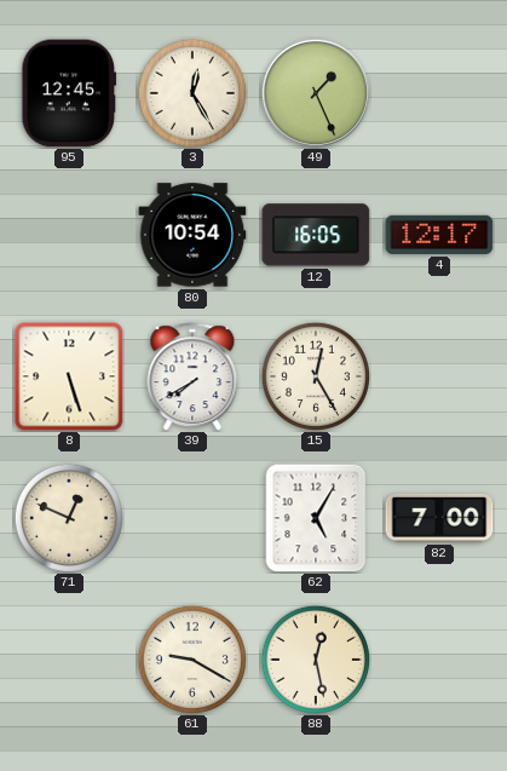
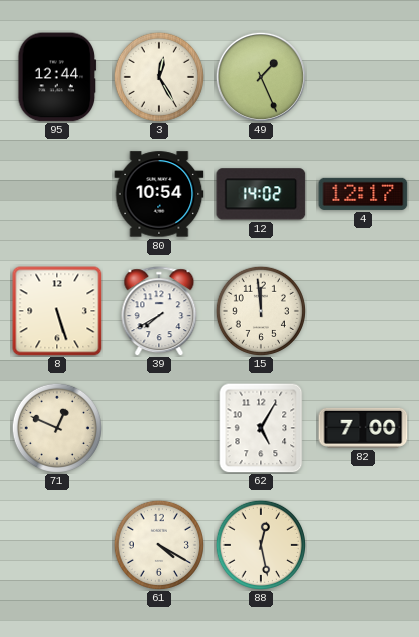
95: 12:45 -> 12:44
12: 16:05 -> 14:02
15: 12:25 -> 11:59
61: 9:20 -> 4:20
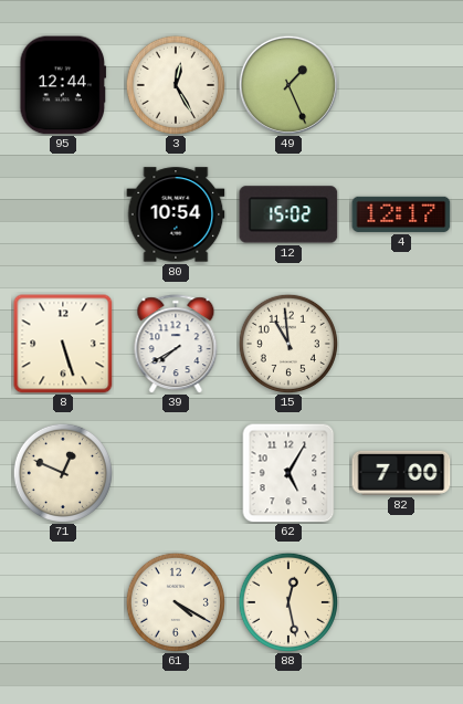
12: 14:02 -> 15:02
15: 11:59 -> 10:59
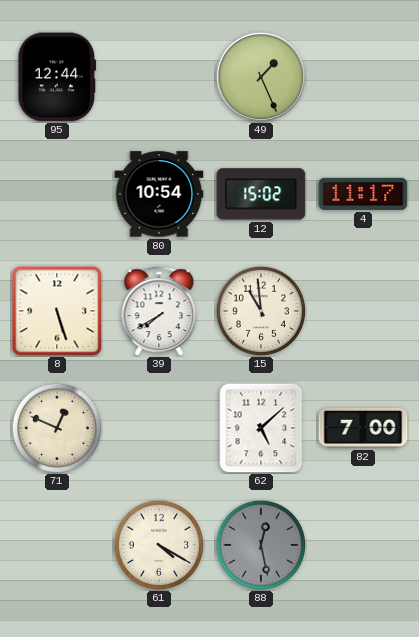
3: 12:25 -> none
4: 12:17 -> 11:17
62: 5:05 -> 5:08
88 dial: cream -> grey
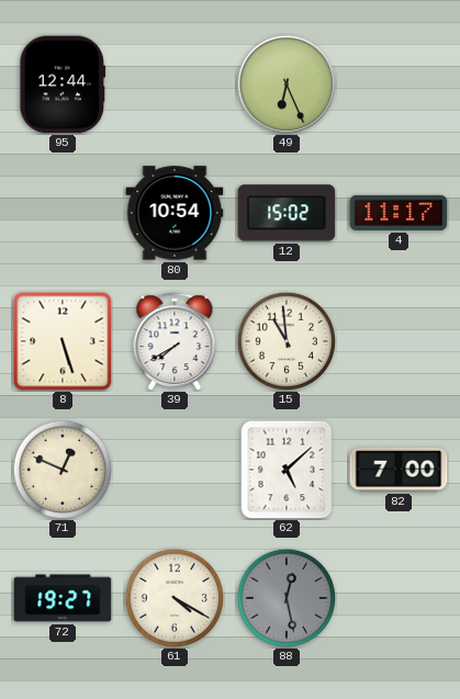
49: 1:26 -> 6:26
72: none -> 19:27
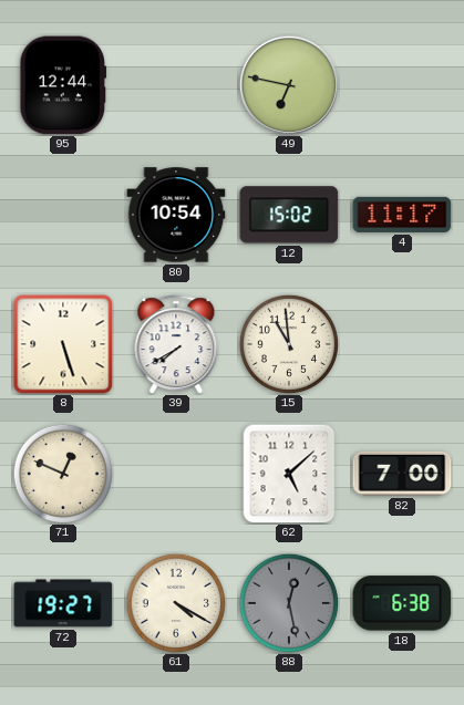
49: 6:26 -> 6:47
18: none -> 6:38
